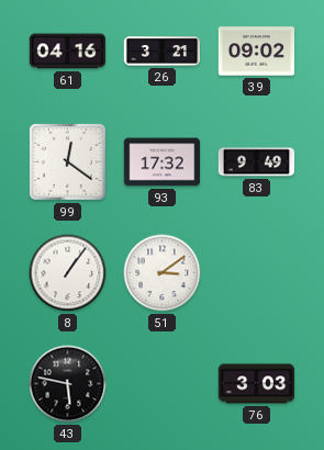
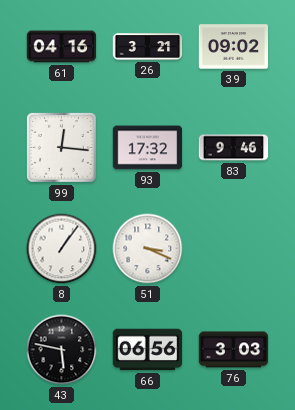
99: 12:21 -> 12:16
83: 9:49 -> 9:46
51: 3:09 -> 3:19
66: none -> 06:56
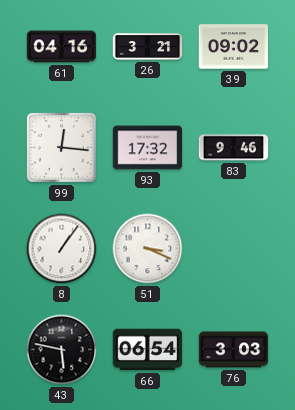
66: 06:56 -> 06:54
